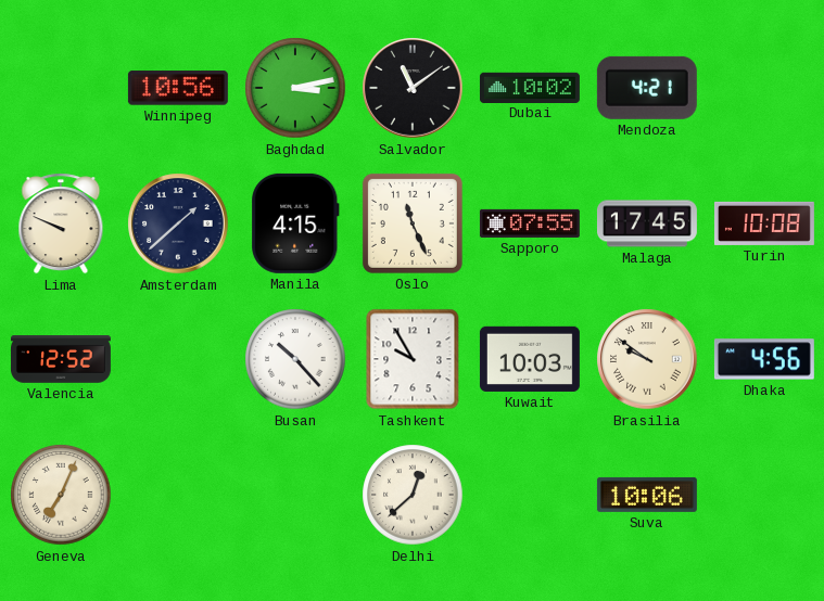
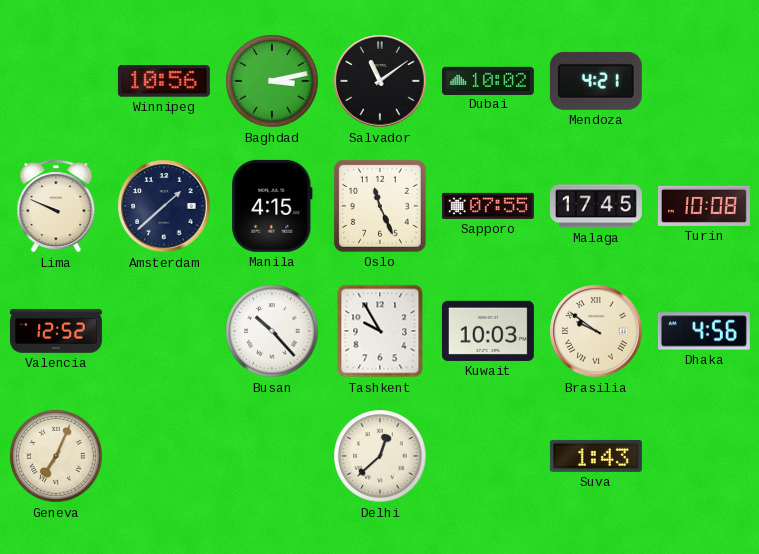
Suva: 10:06 -> 1:43
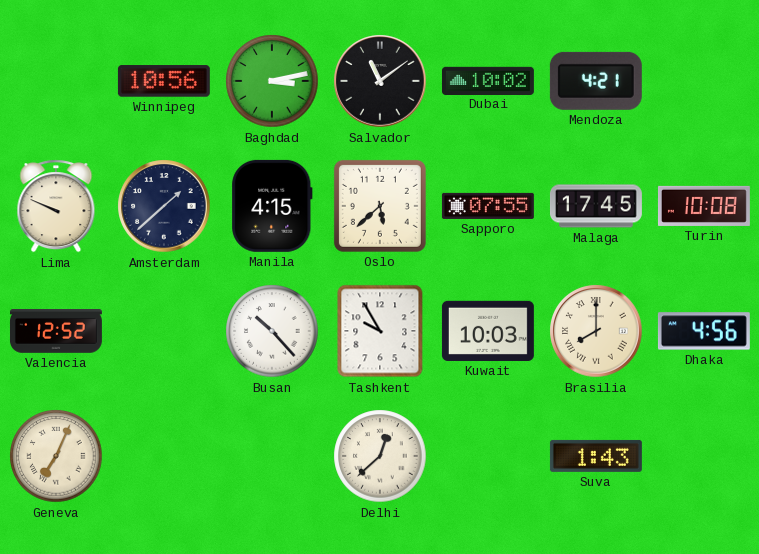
Oslo: 11:26 -> 5:38
Brasilia: 9:51 -> 8:00
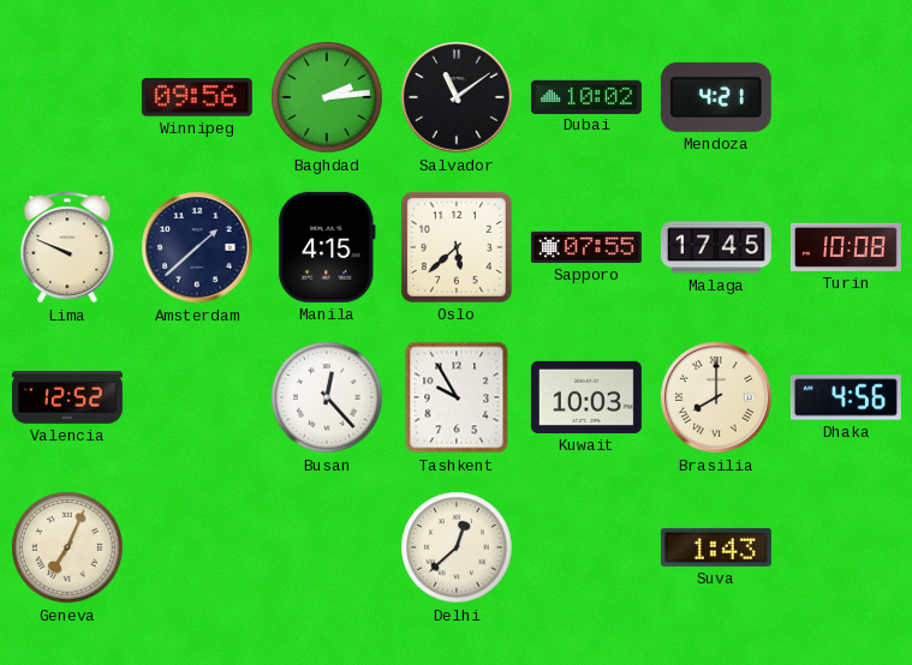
Winnipeg: 10:56 -> 09:56
Baghdad: 3:13 -> 2:14
Busan: 10:23 -> 12:23
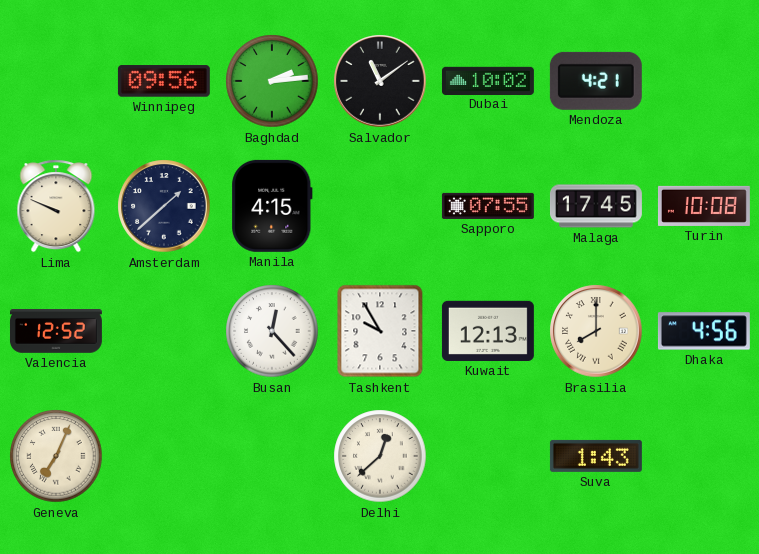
Oslo: 5:38 -> none
Kuwait: 10:03 -> 12:13
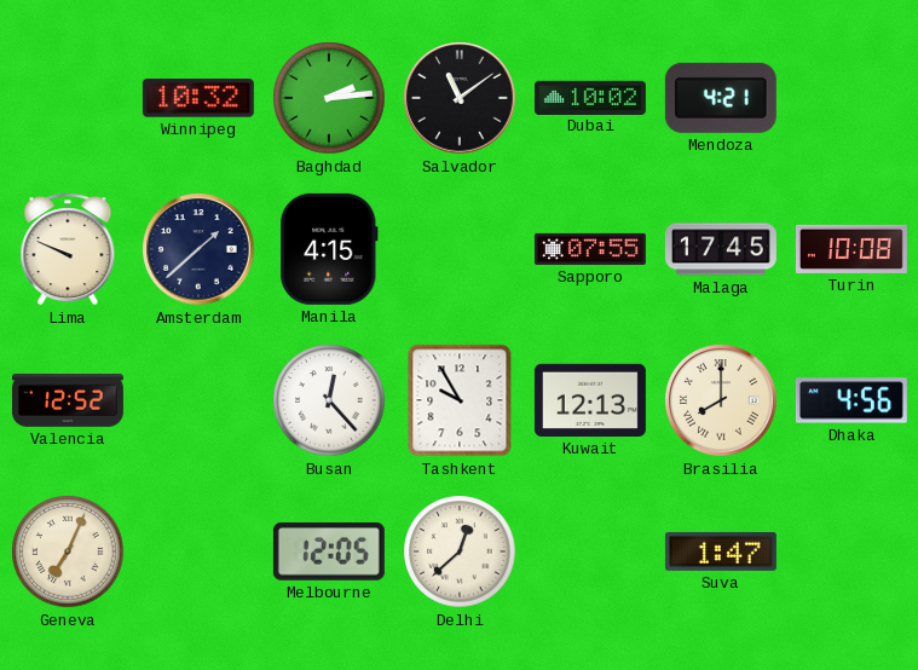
Winnipeg: 09:56 -> 10:32
Melbourne: none -> 12:05
Suva: 1:43 -> 1:47
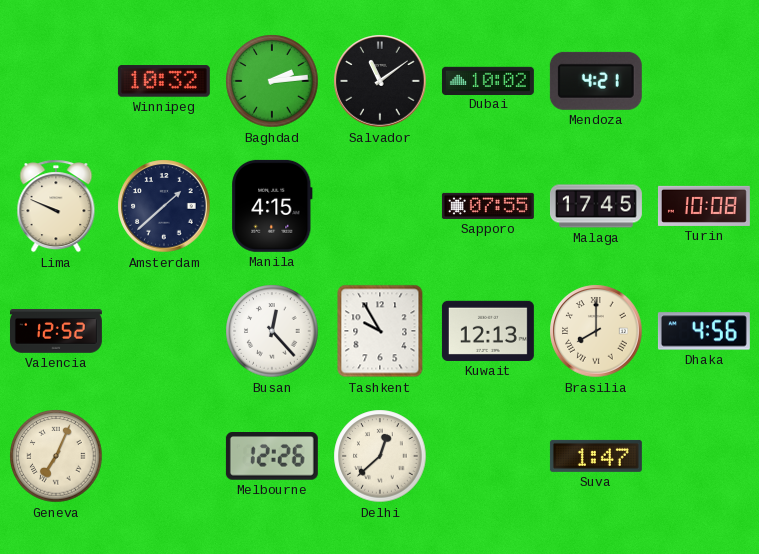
Melbourne: 12:05 -> 12:26
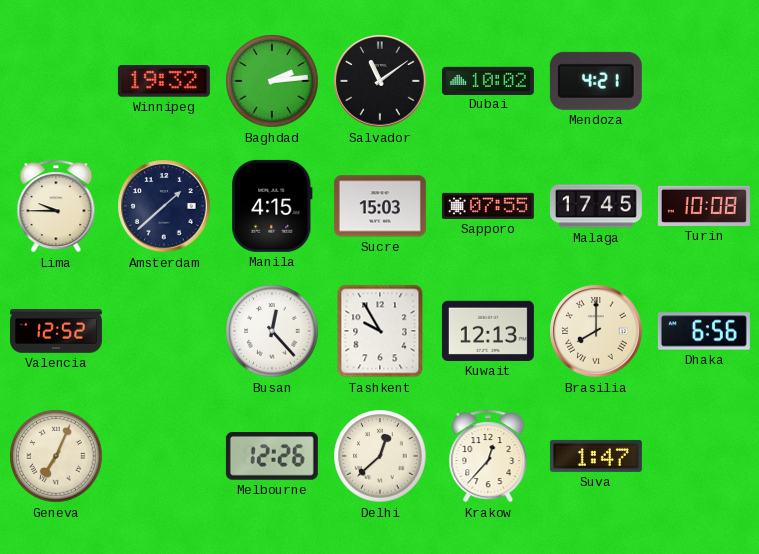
Winnipeg: 10:32 -> 19:32
Lima: 9:49 -> 9:45
Sucre: none -> 15:03
Dhaka: 4:56 -> 6:56
Krakow: none -> 12:37
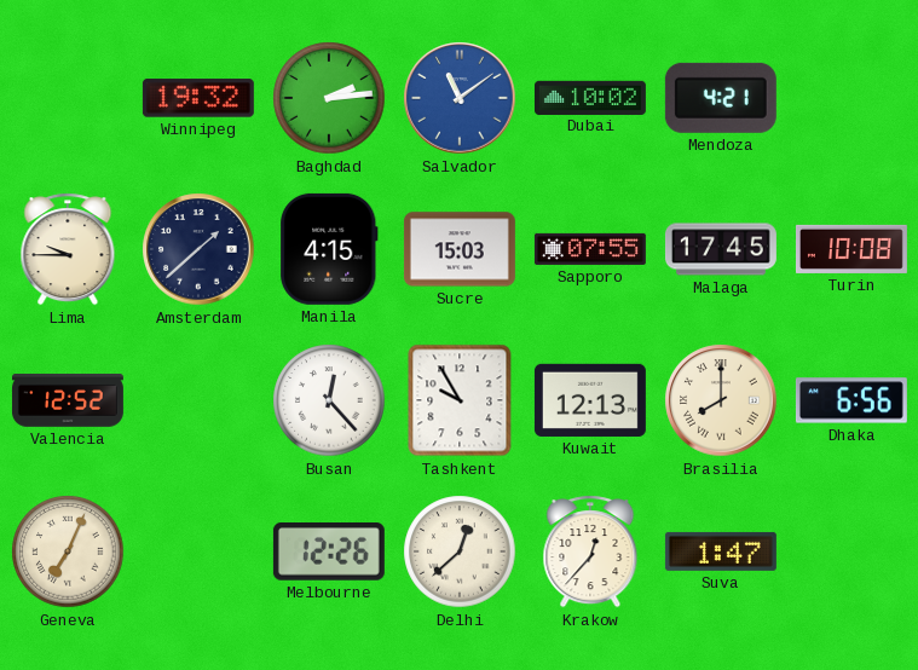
Salvador dial: black -> blue
